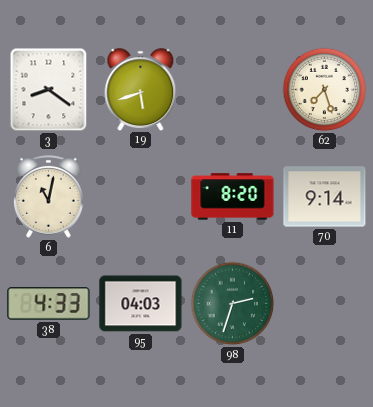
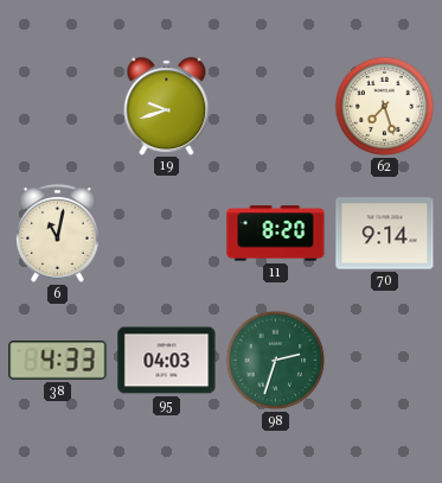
3: 8:21 -> none
19: 5:42 -> 9:42
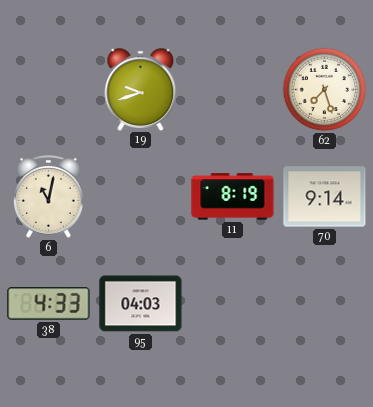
11: 8:20 -> 8:19
98: 2:33 -> none
